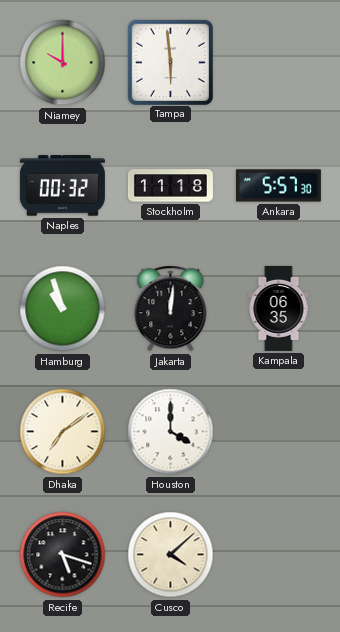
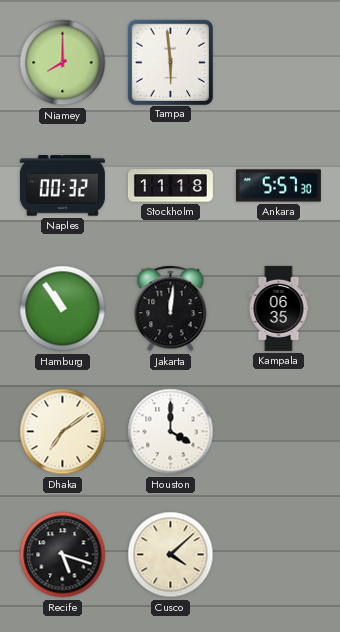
Niamey: 10:00 -> 8:00
Hamburg: 10:57 -> 10:54
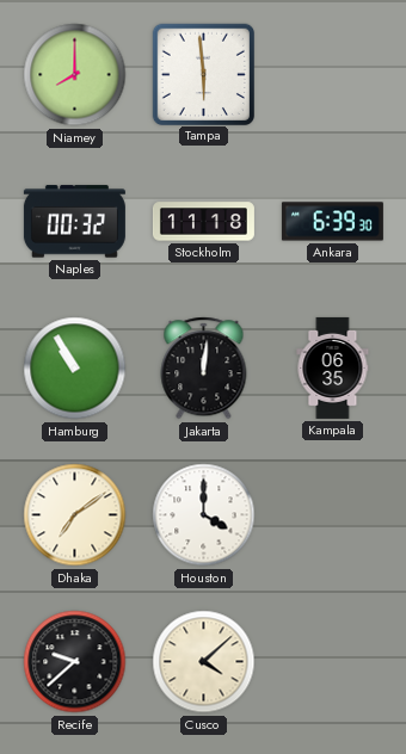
Ankara: 5:57 -> 6:39
Hamburg: 10:54 -> 10:55
Recife: 5:18 -> 9:38
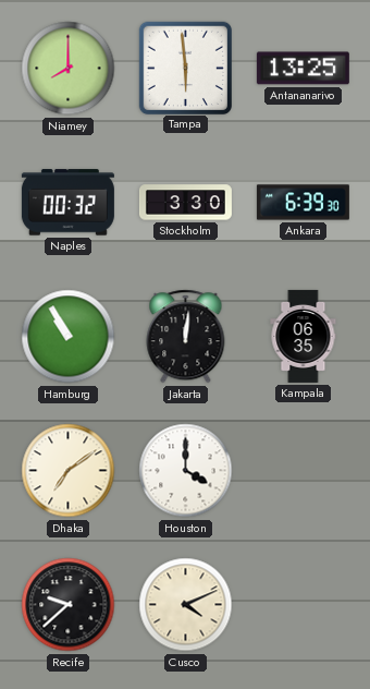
Antananarivo: none -> 13:25
Stockholm: 11:18 -> 3:30
Cusco: 4:08 -> 4:11
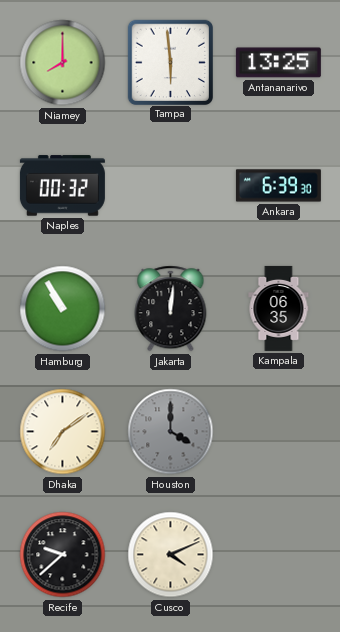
Stockholm: 3:30 -> none
Houston dial: white -> grey
